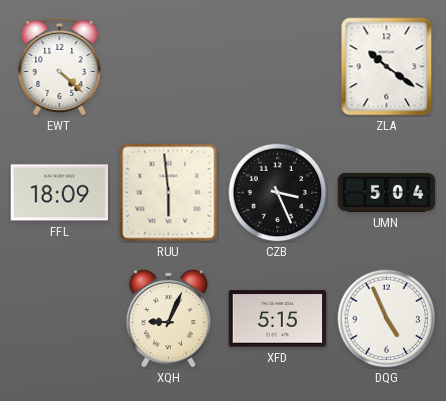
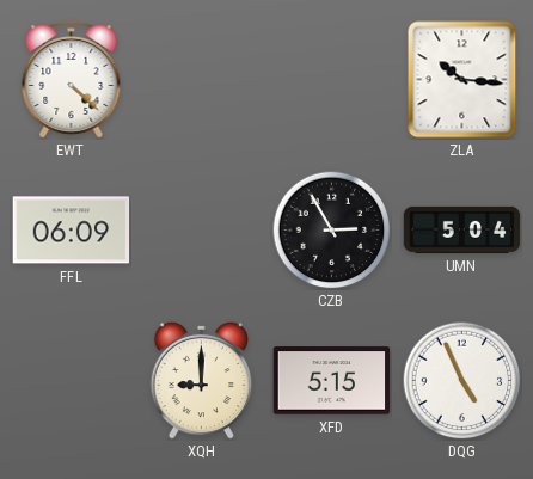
ZLA: 10:21 -> 10:16
FFL: 18:09 -> 06:09
RUU: 5:59 -> none
CZB: 3:26 -> 2:55
XQH: 9:04 -> 9:00
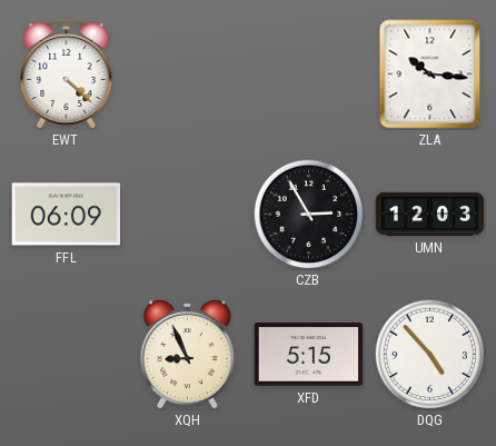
UMN: 5:04 -> 12:03
XQH: 9:00 -> 8:56
DQG: 4:56 -> 4:53
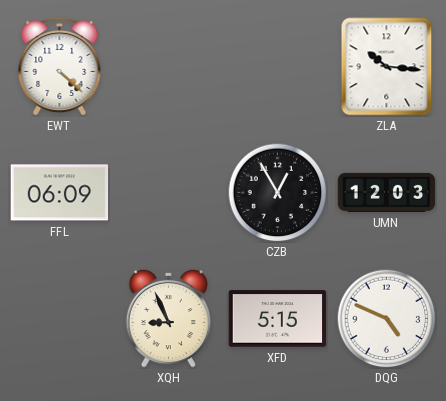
CZB: 2:55 -> 12:55
DQG: 4:53 -> 4:49
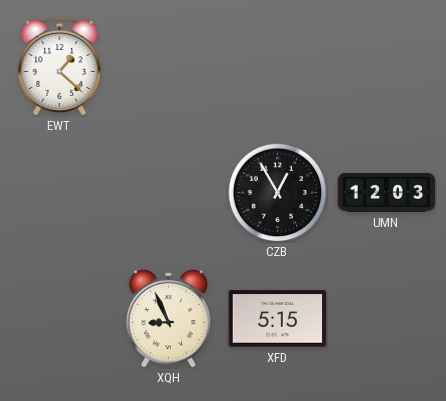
EWT: 4:22 -> 1:22
ZLA: 10:16 -> none
FFL: 06:09 -> none
DQG: 4:49 -> none
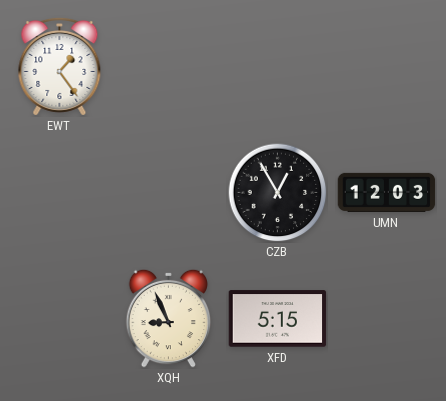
EWT: 1:22 -> 1:24
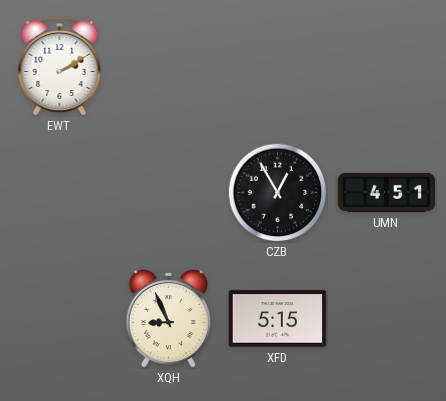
EWT: 1:24 -> 2:10
UMN: 12:03 -> 4:51
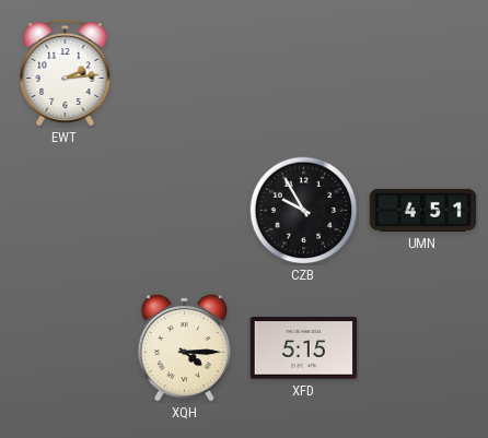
EWT: 2:10 -> 2:14
CZB: 12:55 -> 9:55
XQH: 8:56 -> 4:15
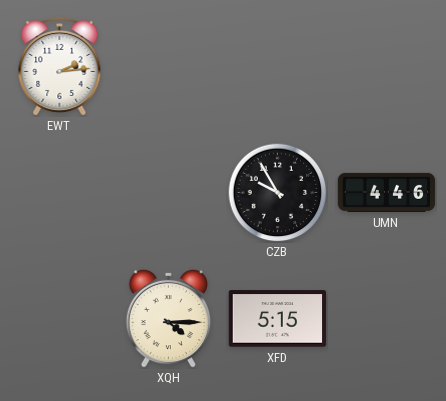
UMN: 4:51 -> 4:46
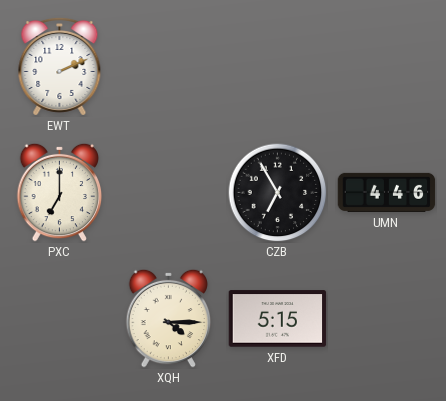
EWT: 2:14 -> 2:11
PXC: none -> 7:00
CZB: 9:55 -> 6:55
